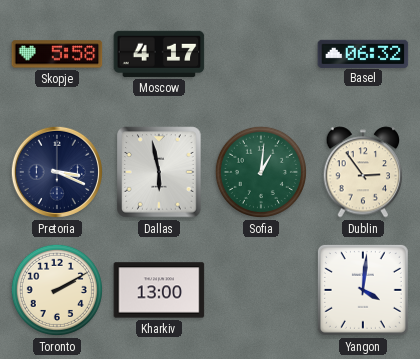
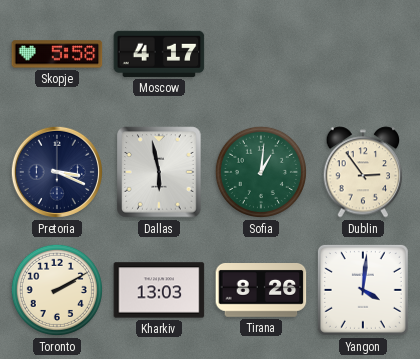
Basel: 06:32 -> none
Kharkiv: 13:00 -> 13:03
Tirana: none -> 8:26
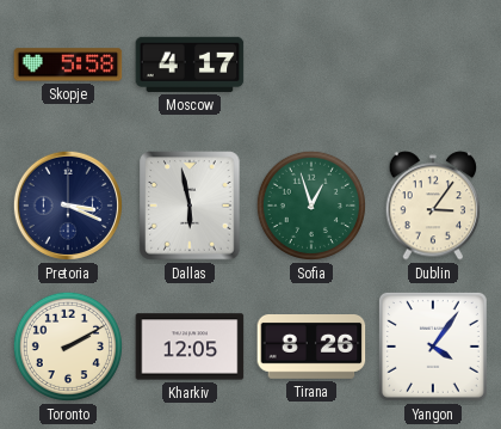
Sofia: 1:01 -> 12:57
Dublin: 2:54 -> 3:06
Kharkiv: 13:03 -> 12:05
Yangon: 4:01 -> 4:06
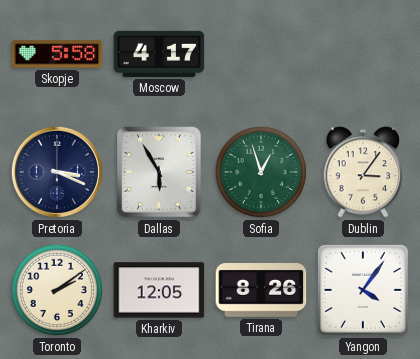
Dallas: 5:58 -> 5:55
Toronto: 2:10 -> 2:09
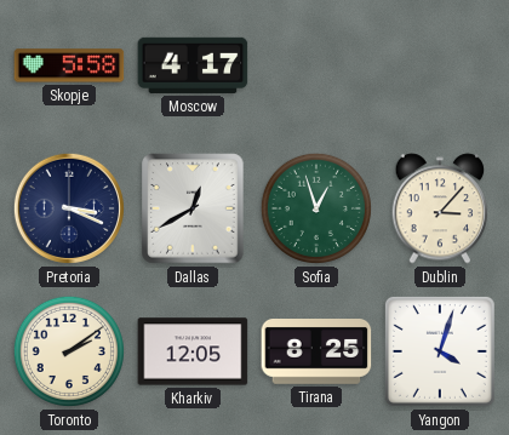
Dallas: 5:55 -> 12:40
Dublin: 3:06 -> 3:07
Tirana: 8:26 -> 8:25
Yangon: 4:06 -> 4:03
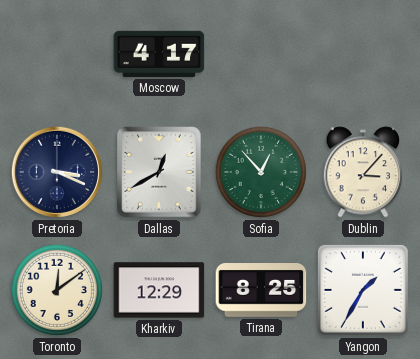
Skopje: 5:58 -> none
Sofia: 12:57 -> 12:53
Toronto: 2:09 -> 12:09
Kharkiv: 12:05 -> 12:29
Yangon: 4:03 -> 1:35
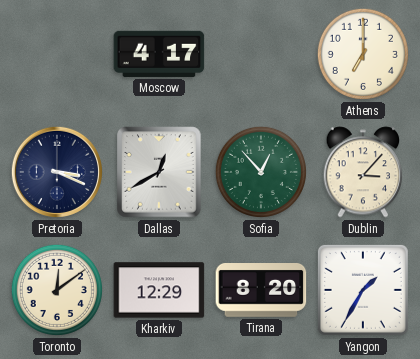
Athens: none -> 7:00
Tirana: 8:25 -> 8:20
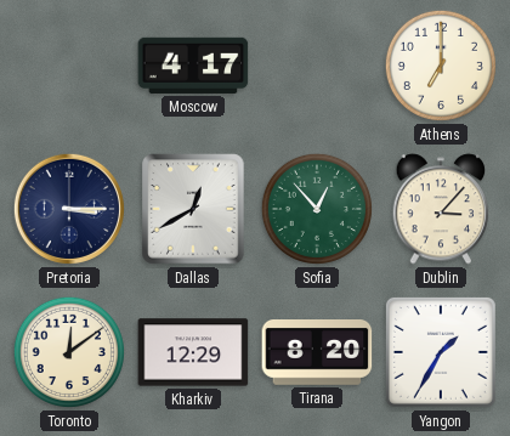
Pretoria: 3:19 -> 3:15
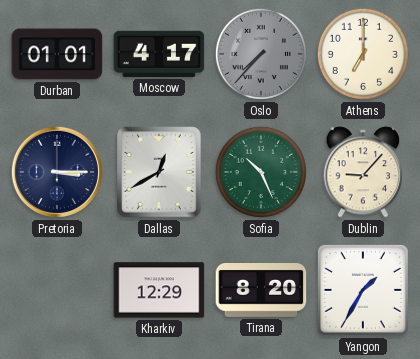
Durban: none -> 01:01
Oslo: none -> 7:37
Sofia: 12:53 -> 10:26
Dublin: 3:07 -> 9:07
Toronto: 12:09 -> none
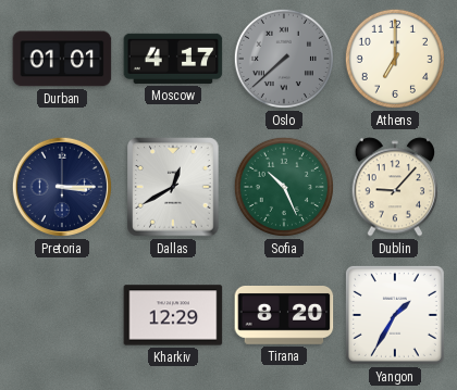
Oslo: 7:37 -> 7:38
